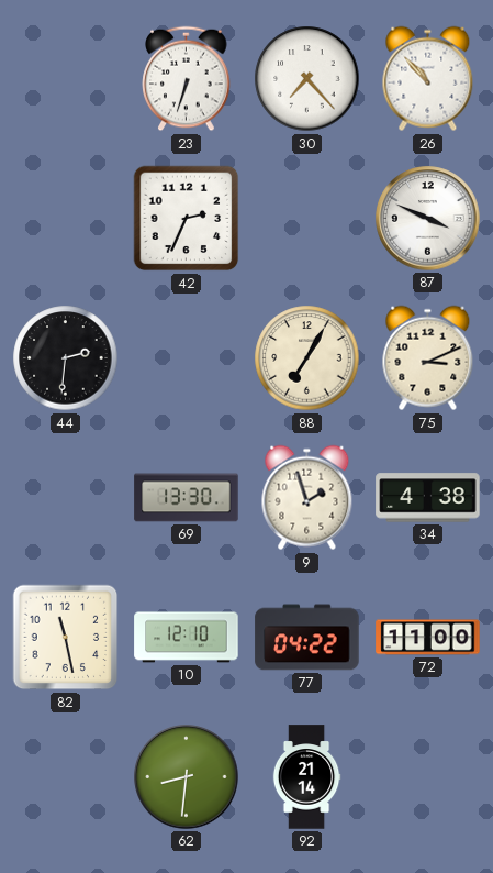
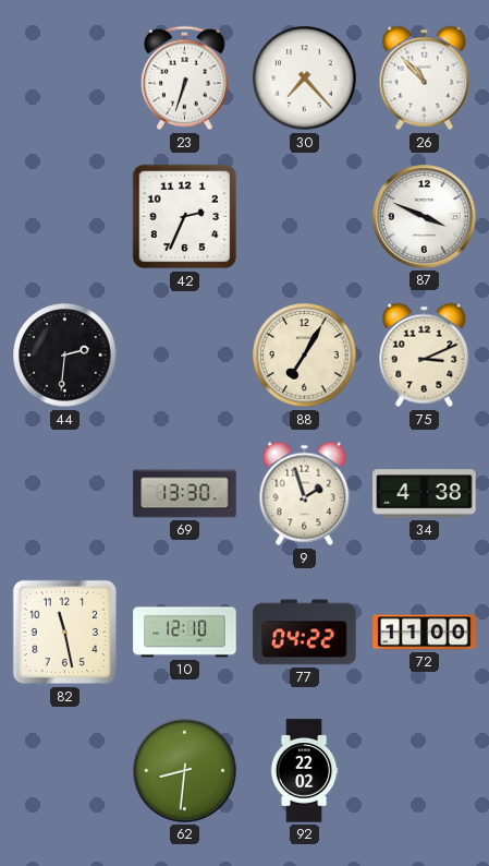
92: 21:14 -> 22:02
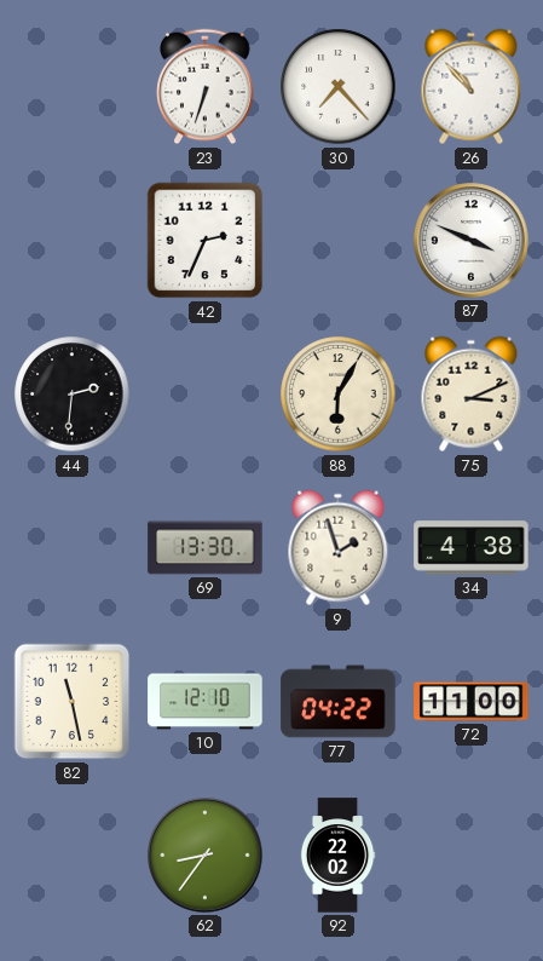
88: 7:05 -> 6:05
62: 8:31 -> 8:36
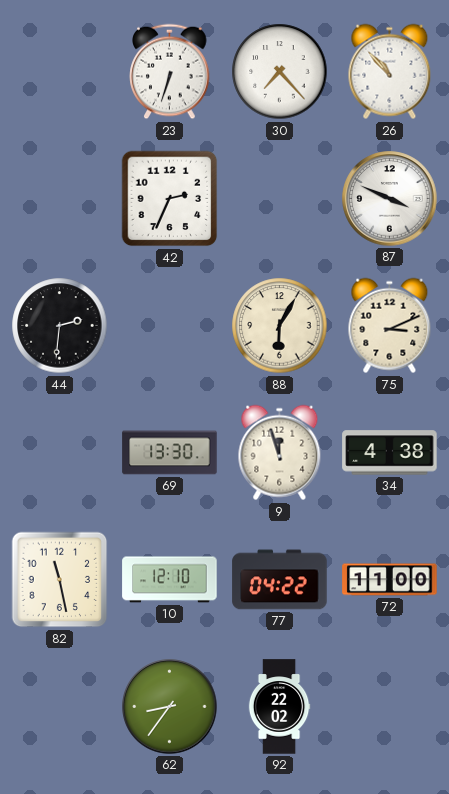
9: 1:57 -> 11:57
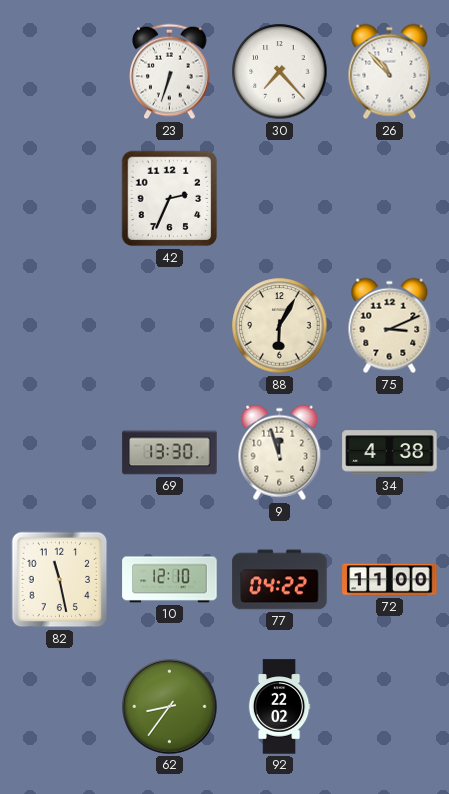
87: 3:49 -> none
44: 2:31 -> none
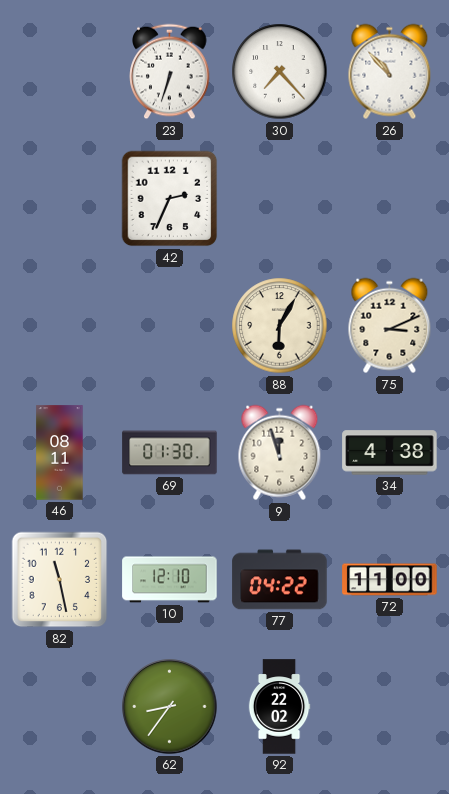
46: none -> 08:11
69: 13:30 -> 01:30
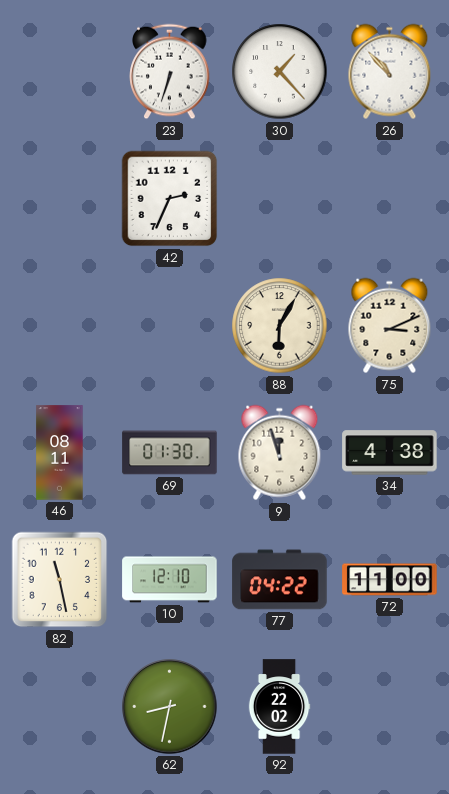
30: 7:23 -> 1:23
62: 8:36 -> 8:32
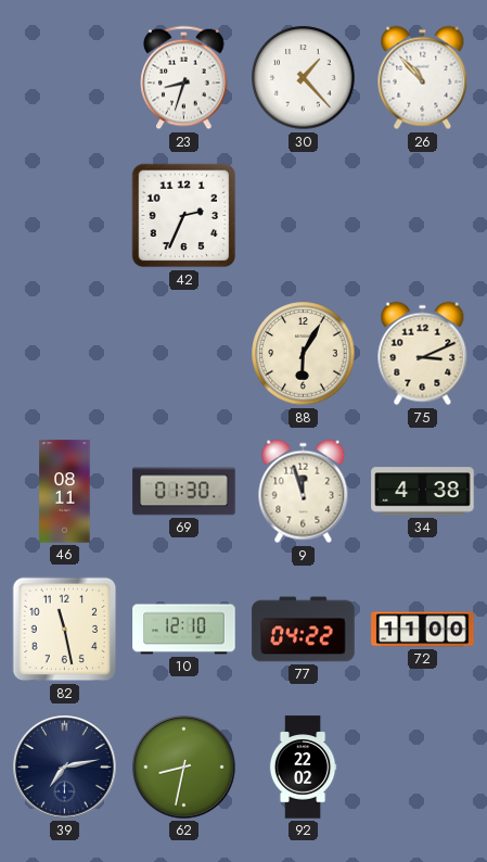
23: 6:33 -> 8:33
39: none -> 7:13
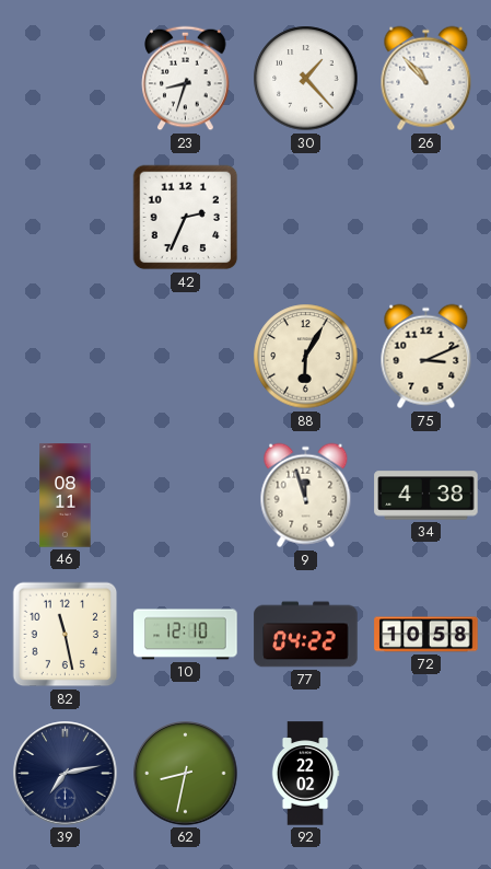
69: 01:30 -> none
72: 11:00 -> 10:58
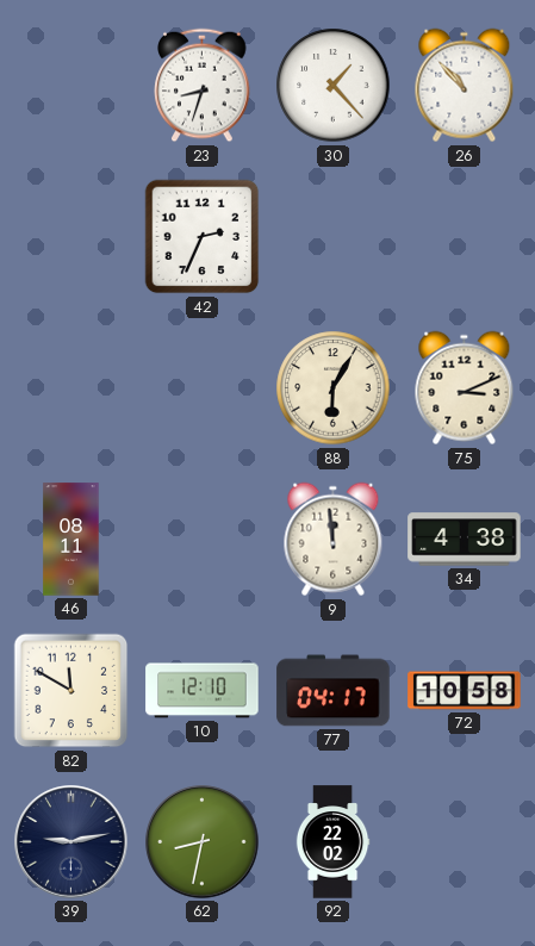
9: 11:57 -> 11:59
82: 11:28 -> 11:50
77: 04:22 -> 04:17
39: 7:13 -> 9:13
